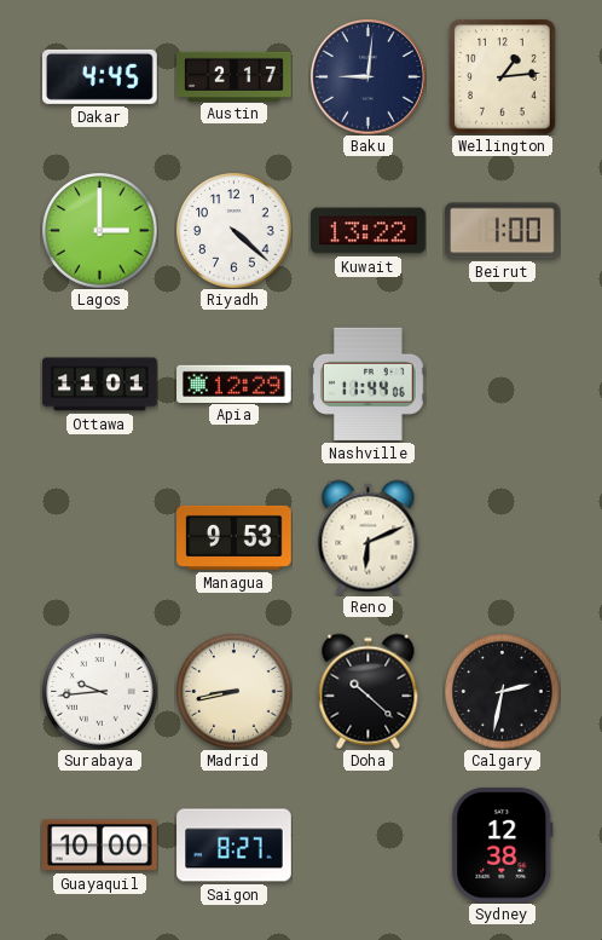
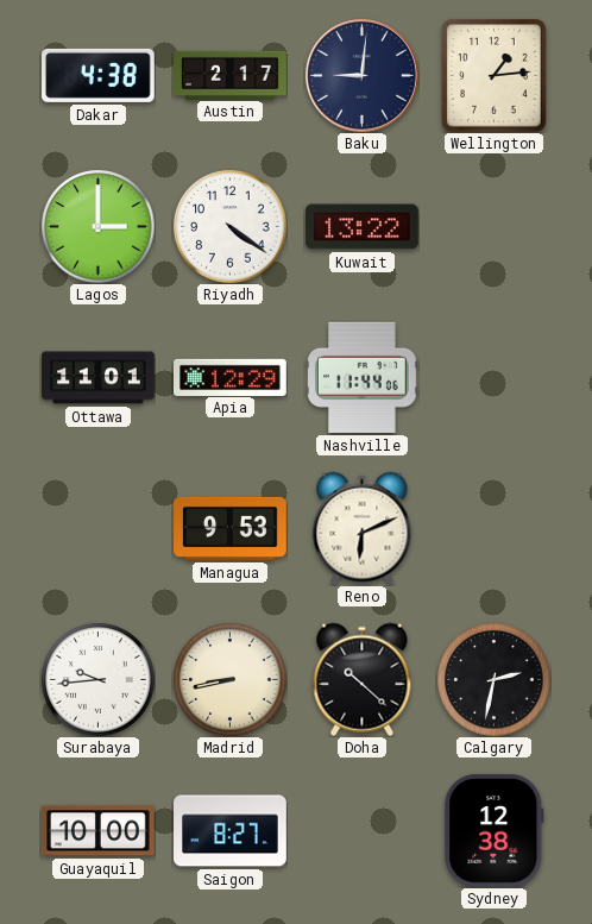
Dakar: 4:45 -> 4:38
Riyadh: 4:22 -> 4:21
Beirut: 1:00 -> none
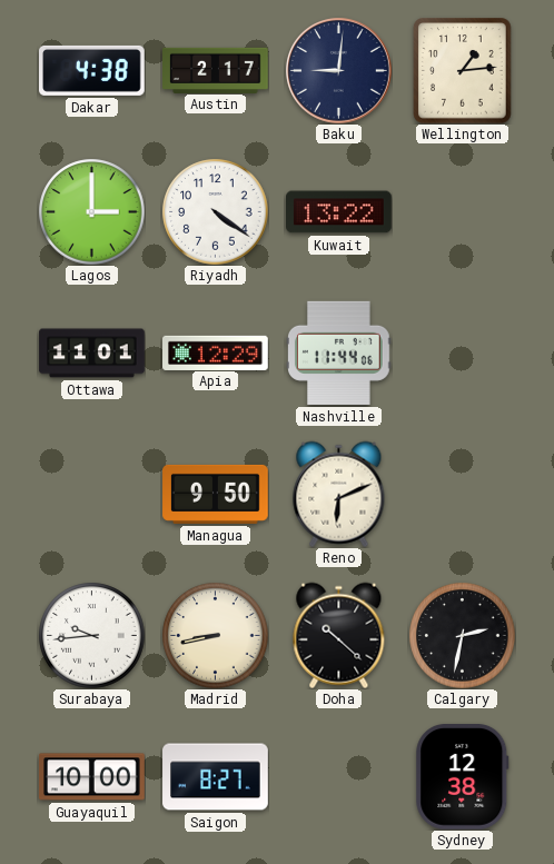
Managua: 9:53 -> 9:50
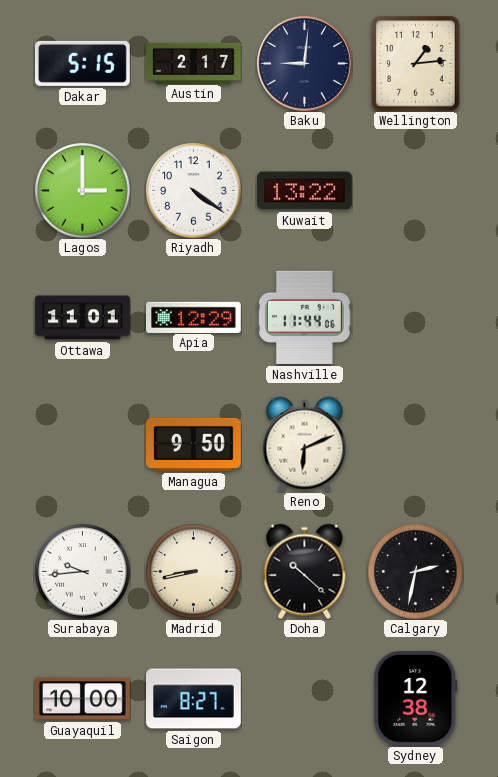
Dakar: 4:38 -> 5:15
